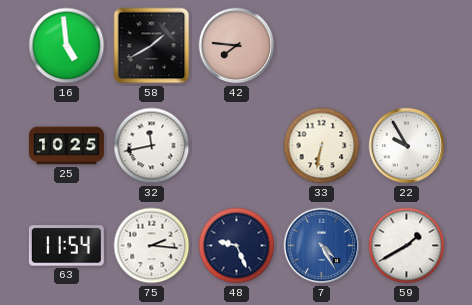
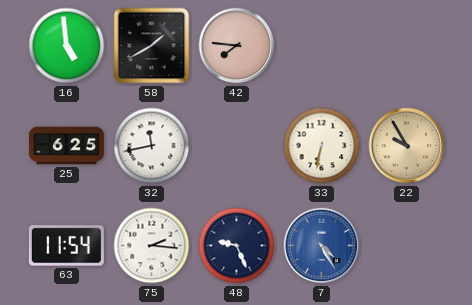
25: 10:25 -> 6:25
22 dial: white -> champagne
59: 1:40 -> none
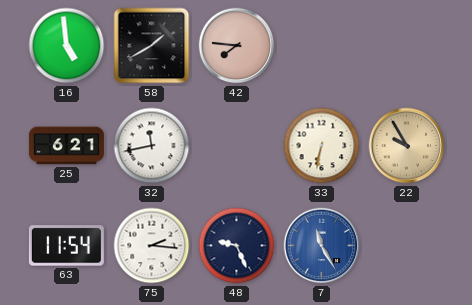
25: 6:25 -> 6:21
7: 4:25 -> 11:25
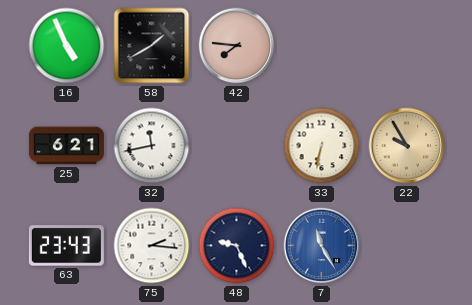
16: 4:59 -> 4:56
63: 11:54 -> 23:43
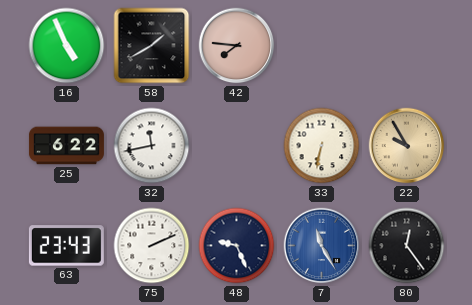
25: 6:21 -> 6:22
75: 2:16 -> 2:11
80: none -> 12:24
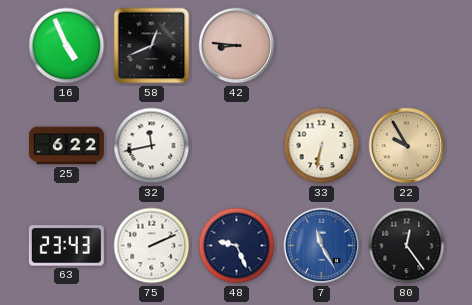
58: 1:40 -> 12:41
42: 7:46 -> 8:46
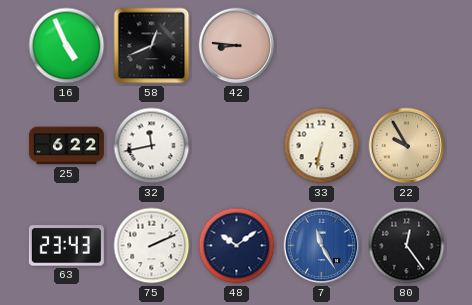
48: 9:26 -> 10:09
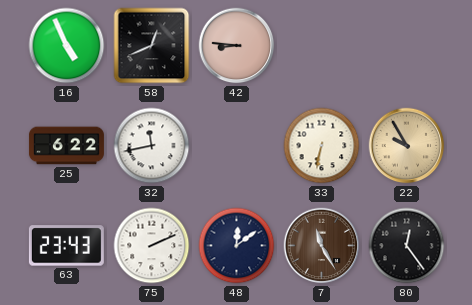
48: 10:09 -> 12:09
7 dial: blue -> brown
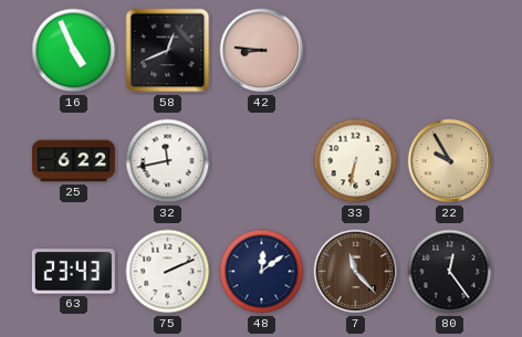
7: 11:25 -> 11:23
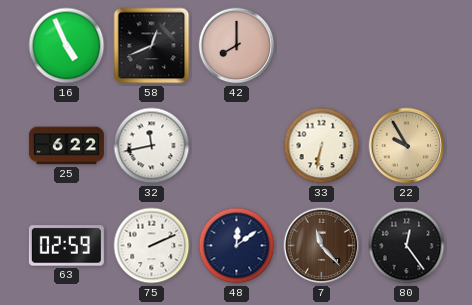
42: 8:46 -> 8:00
63: 23:43 -> 02:59
